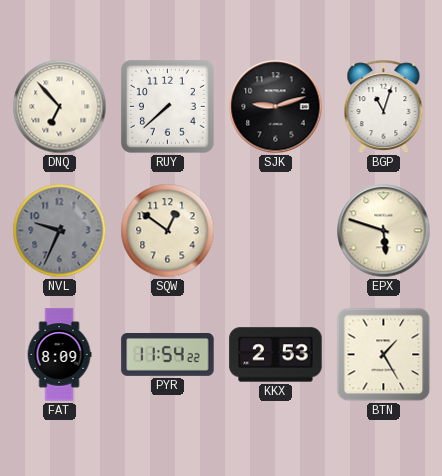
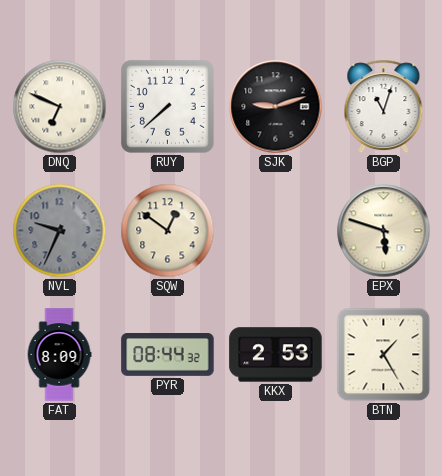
DNQ: 6:53 -> 6:49
PYR: 11:54 -> 08:44
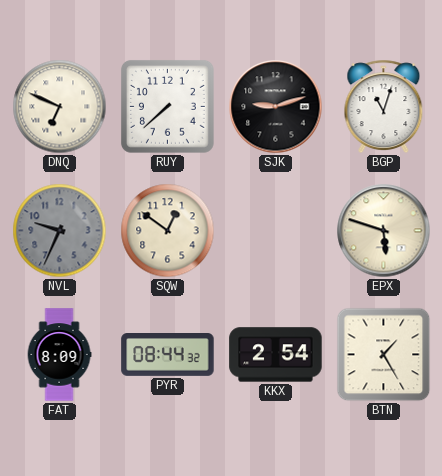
KKX: 2:53 -> 2:54
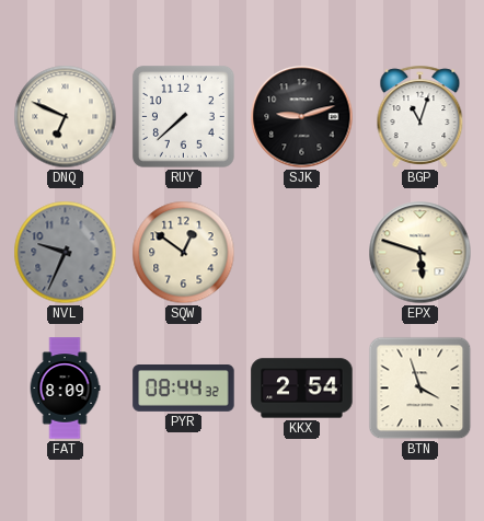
BTN: 1:25 -> 3:57
